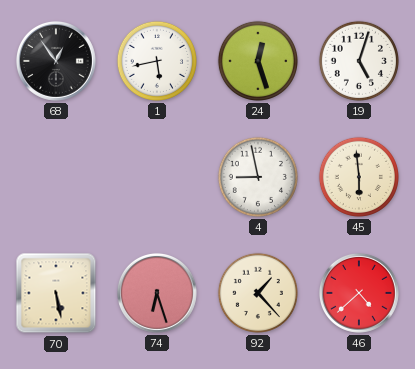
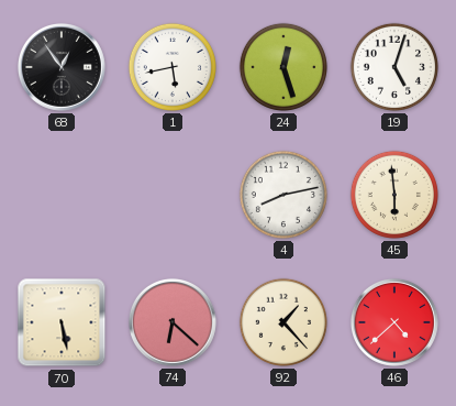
4: 8:58 -> 8:13
74: 6:27 -> 6:22
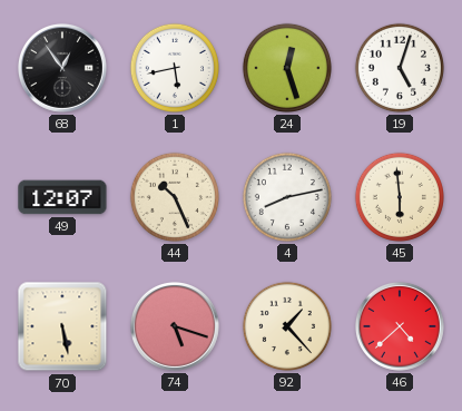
49: none -> 12:07
44: none -> 10:26
74: 6:22 -> 5:18
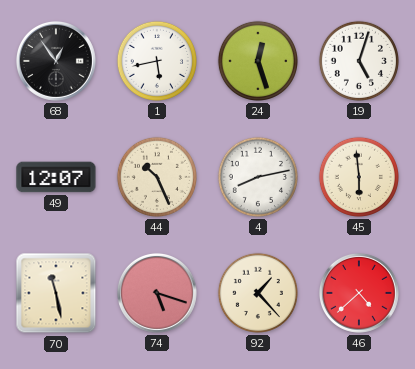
70: 5:28 -> 11:28
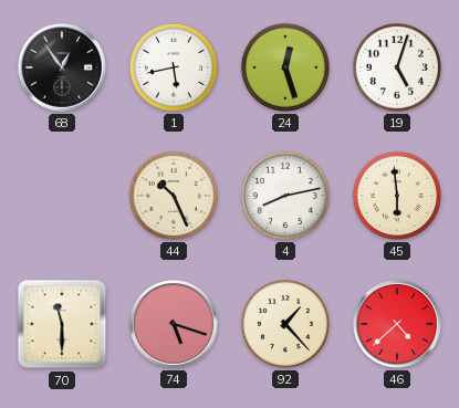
49: 12:07 -> none
70: 11:28 -> 11:30
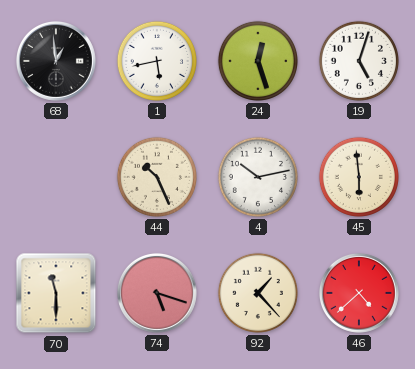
68: 12:54 -> 12:59
4: 8:13 -> 10:13
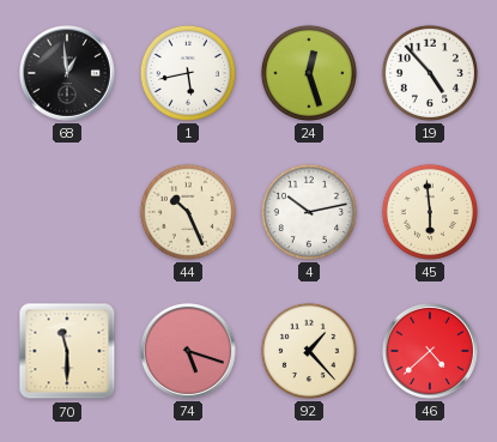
19: 5:03 -> 4:53
